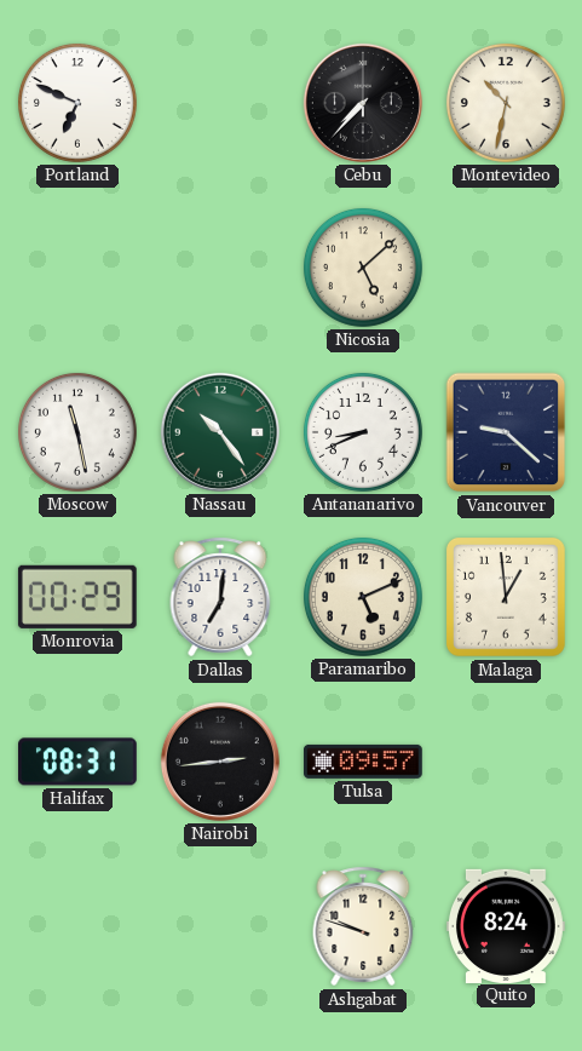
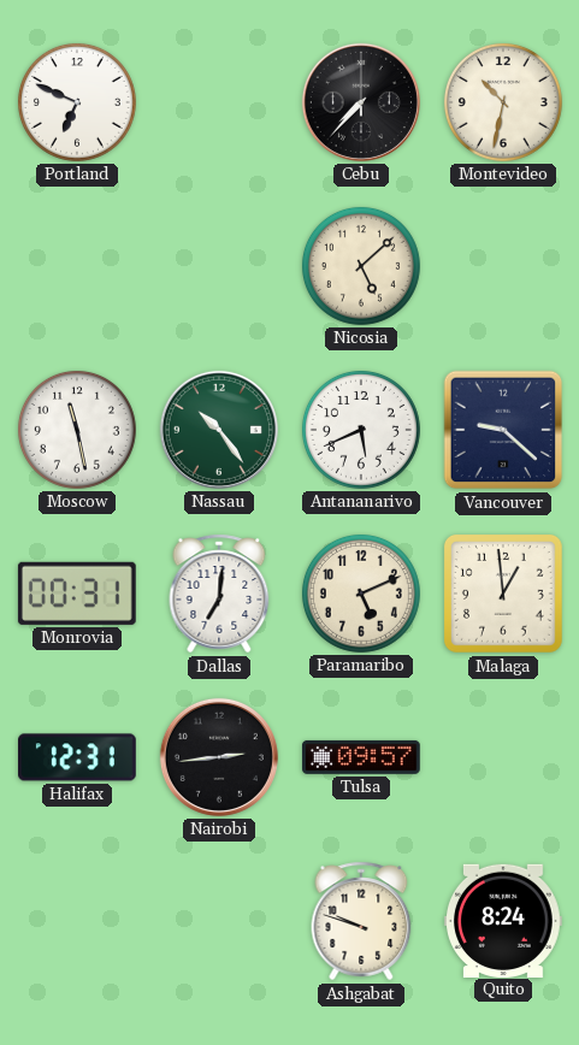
Antananarivo: 8:41 -> 5:41
Monrovia: 00:29 -> 00:31
Halifax: 08:31 -> 12:31
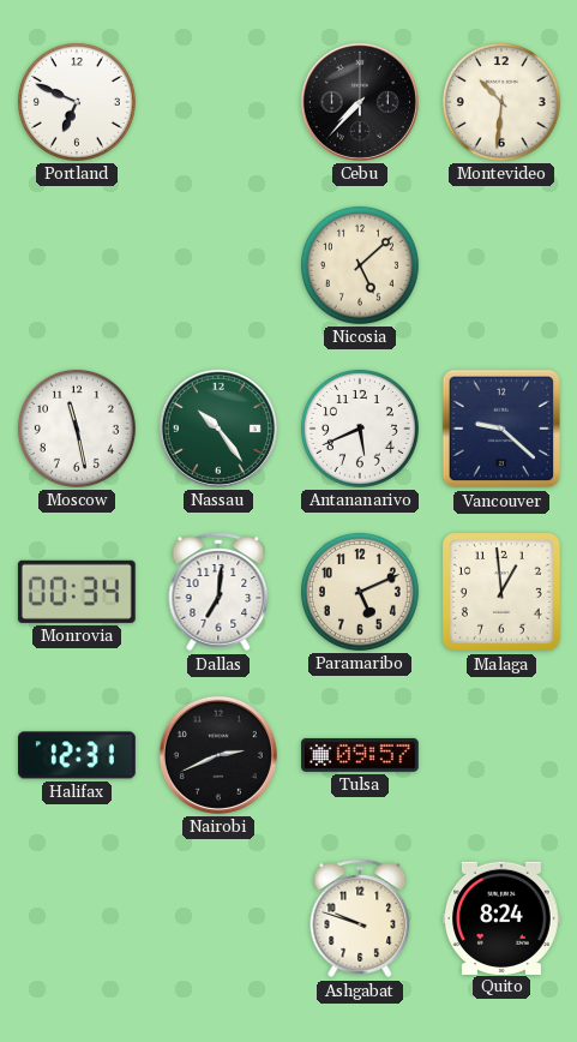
Montevideo: 10:32 -> 10:31
Monrovia: 00:31 -> 00:34
Nairobi: 2:44 -> 2:41
